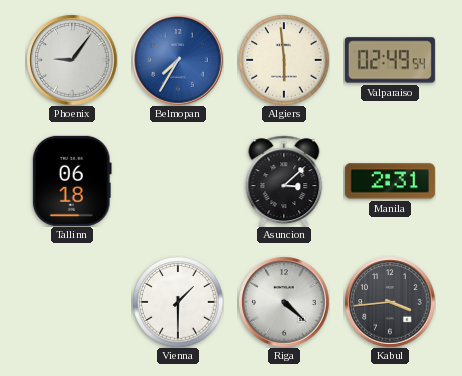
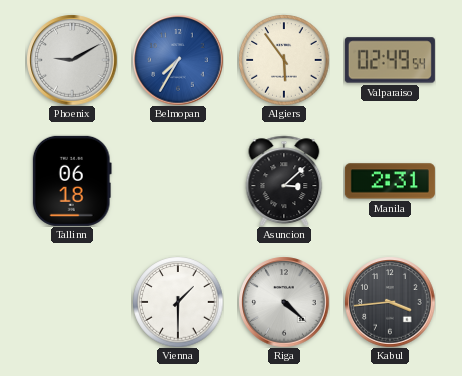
Phoenix: 9:06 -> 9:10
Algiers: 5:59 -> 5:54
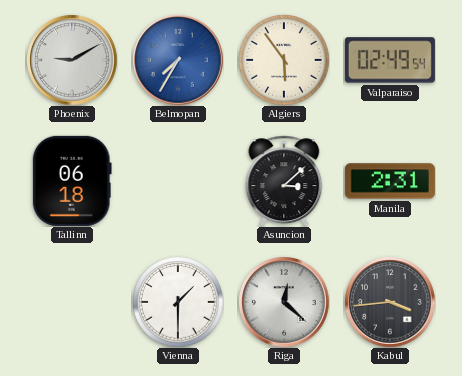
Riga: 4:22 -> 12:22
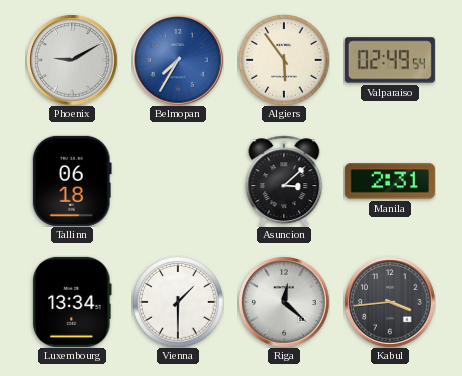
Luxembourg: none -> 13:34
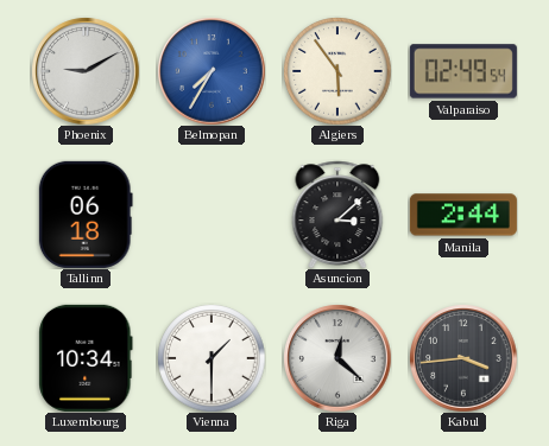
Manila: 2:31 -> 2:44
Luxembourg: 13:34 -> 10:34
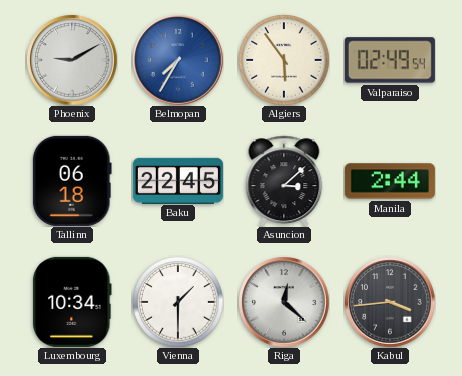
Baku: none -> 22:45
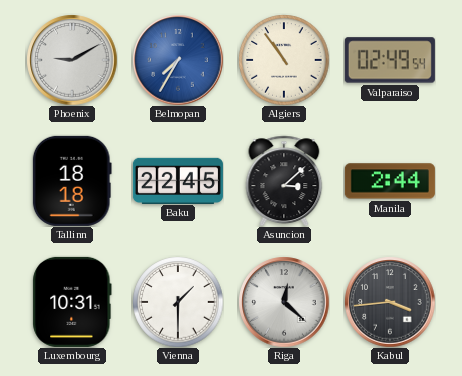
Algiers: 5:54 -> 10:54
Tallinn: 06:18 -> 18:18
Luxembourg: 10:34 -> 10:31
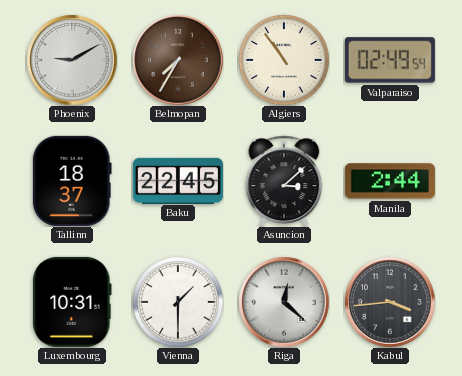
Belmopan dial: blue -> brown
Tallinn: 18:18 -> 18:37
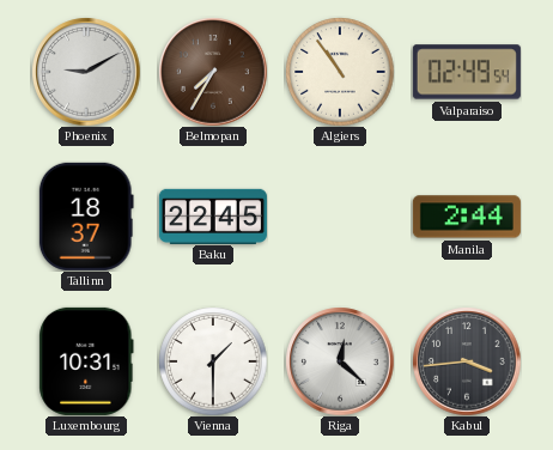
Asuncion: 3:08 -> none
